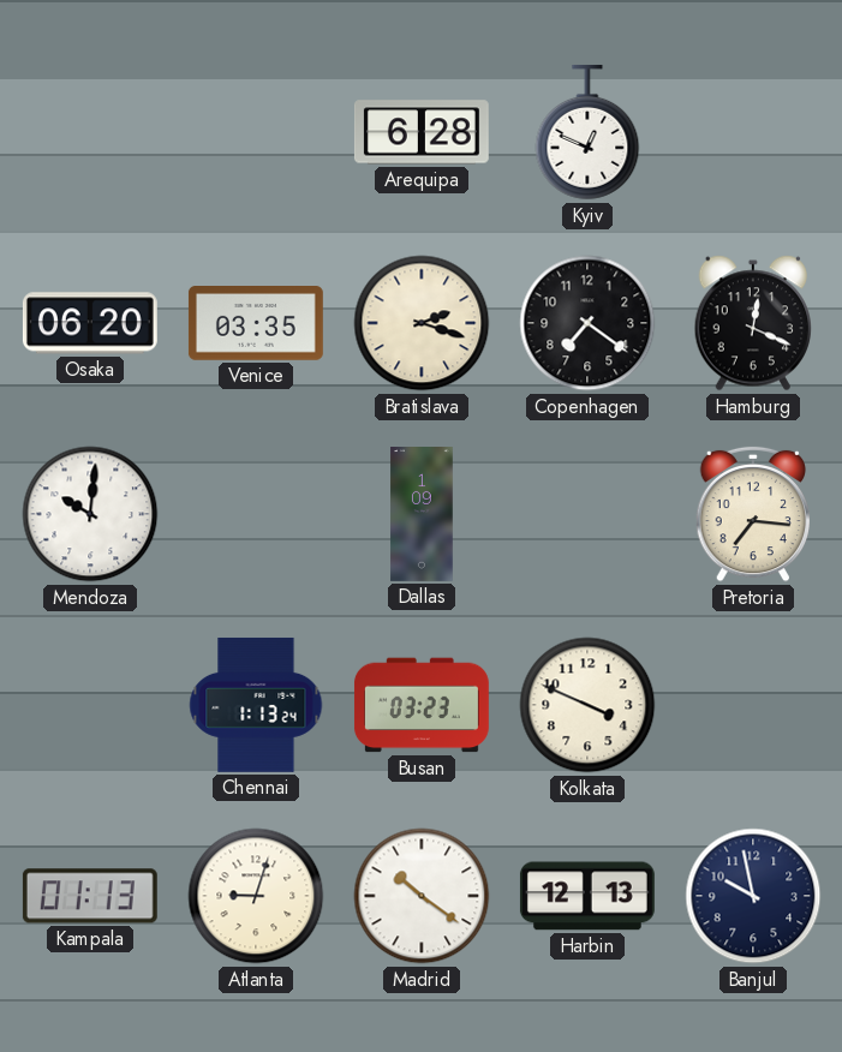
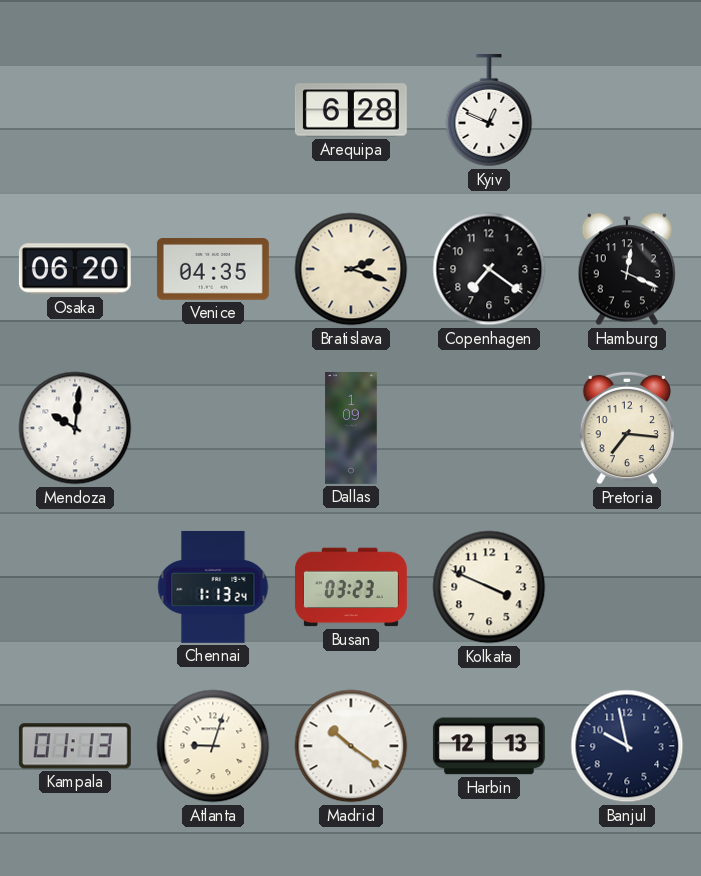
Venice: 03:35 -> 04:35
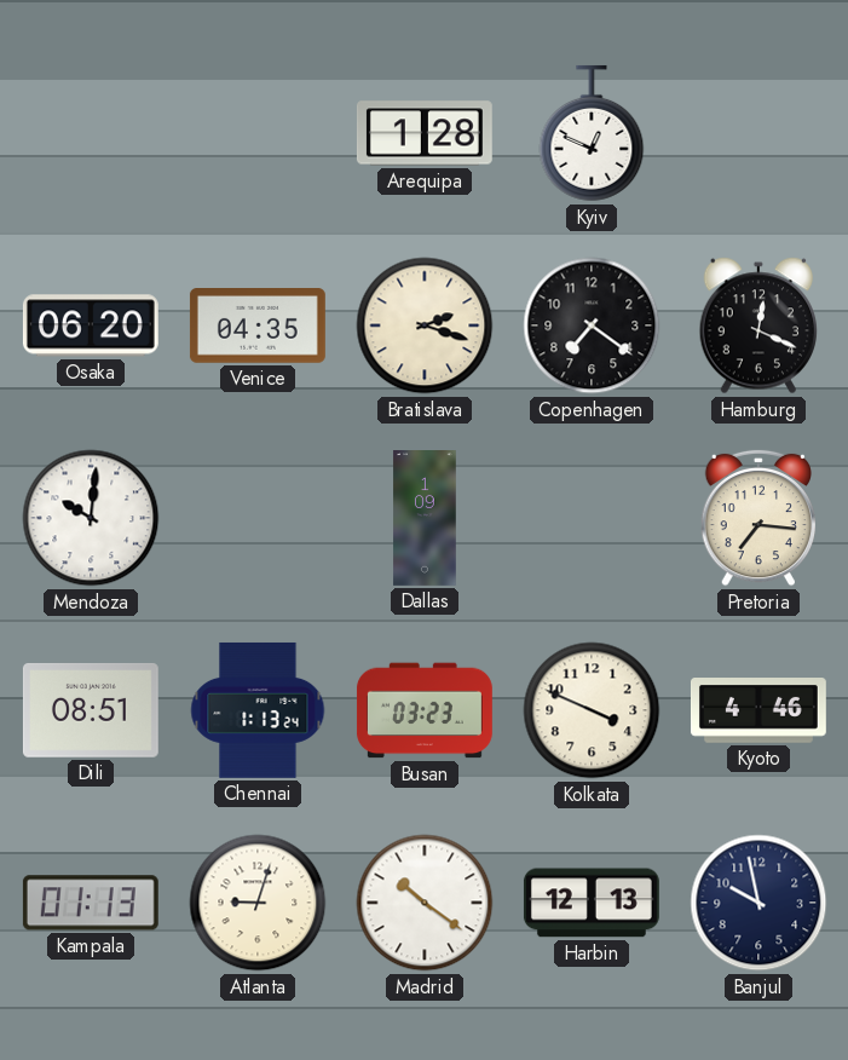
Arequipa: 6:28 -> 1:28
Dili: none -> 08:51
Kyoto: none -> 4:46
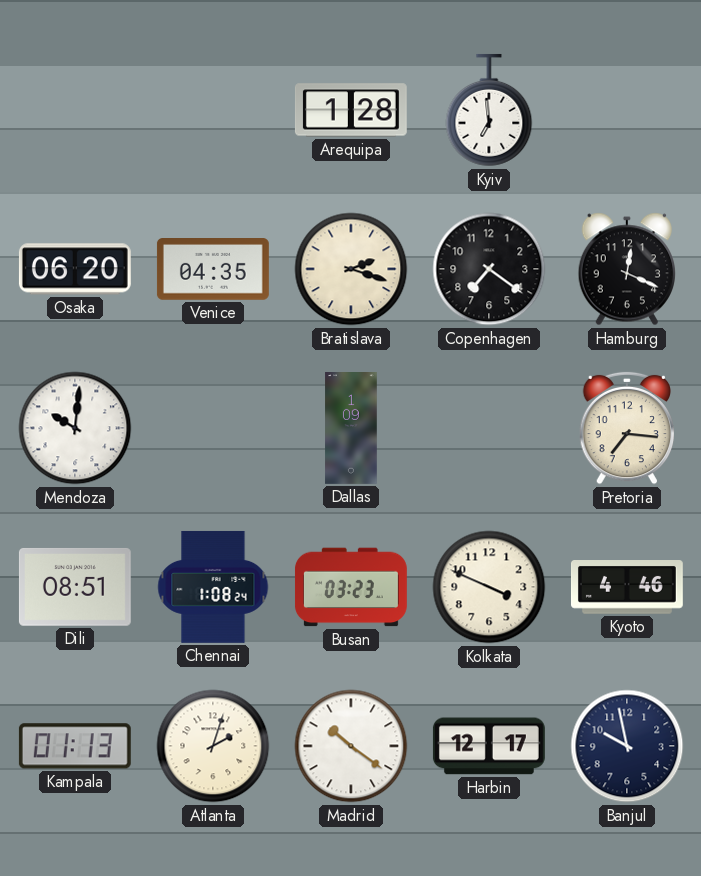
Kyiv: 12:49 -> 6:59
Chennai: 1:13 -> 1:08
Atlanta: 9:03 -> 2:03
Harbin: 12:13 -> 12:17
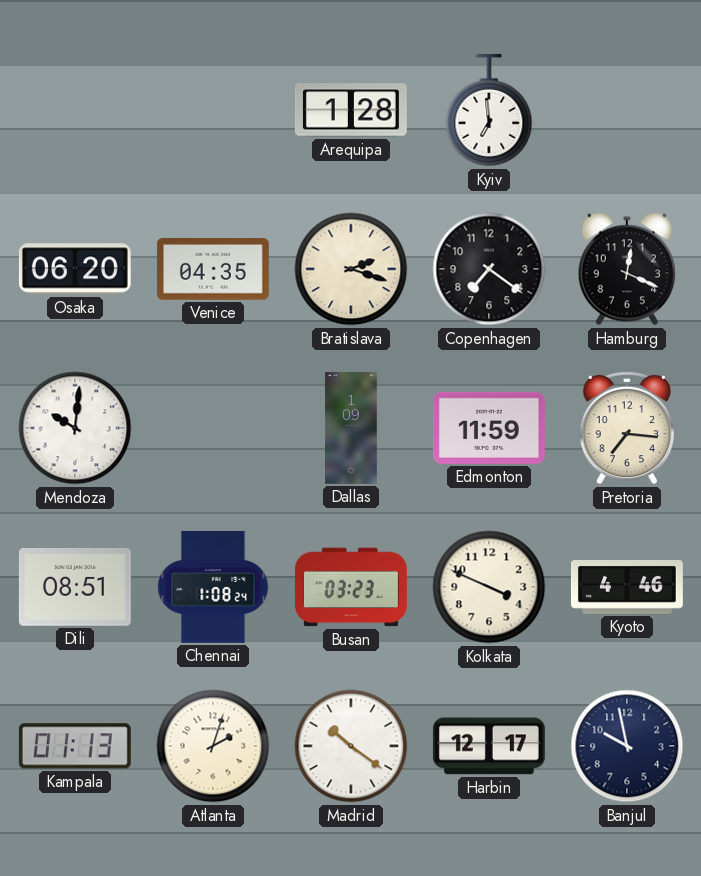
Edmonton: none -> 11:59
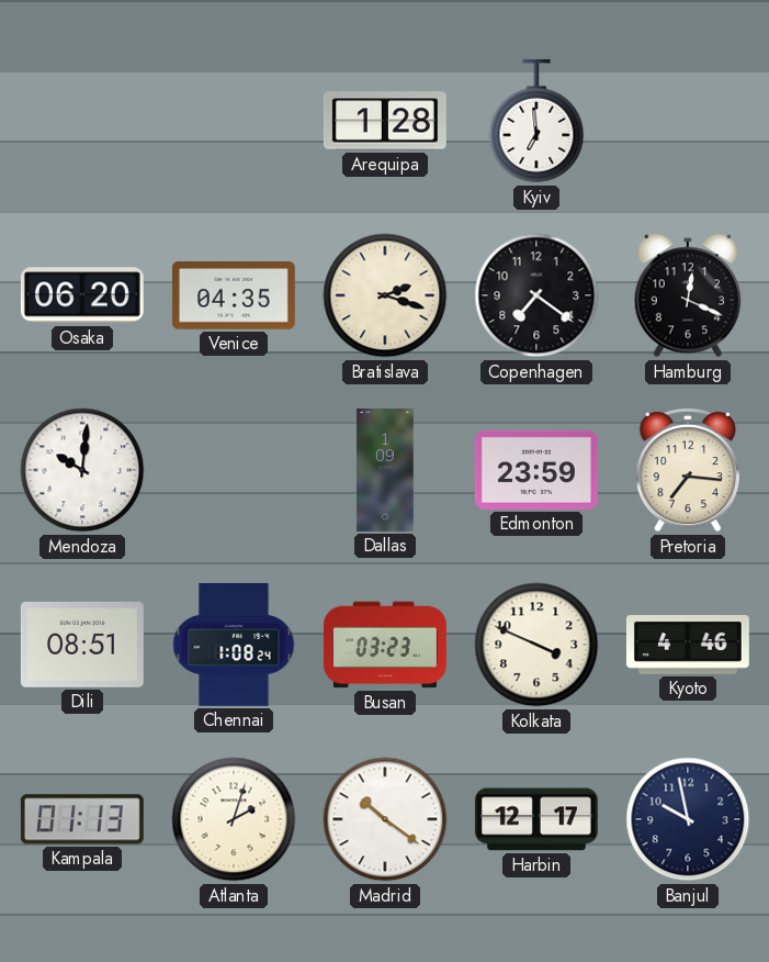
Edmonton: 11:59 -> 23:59
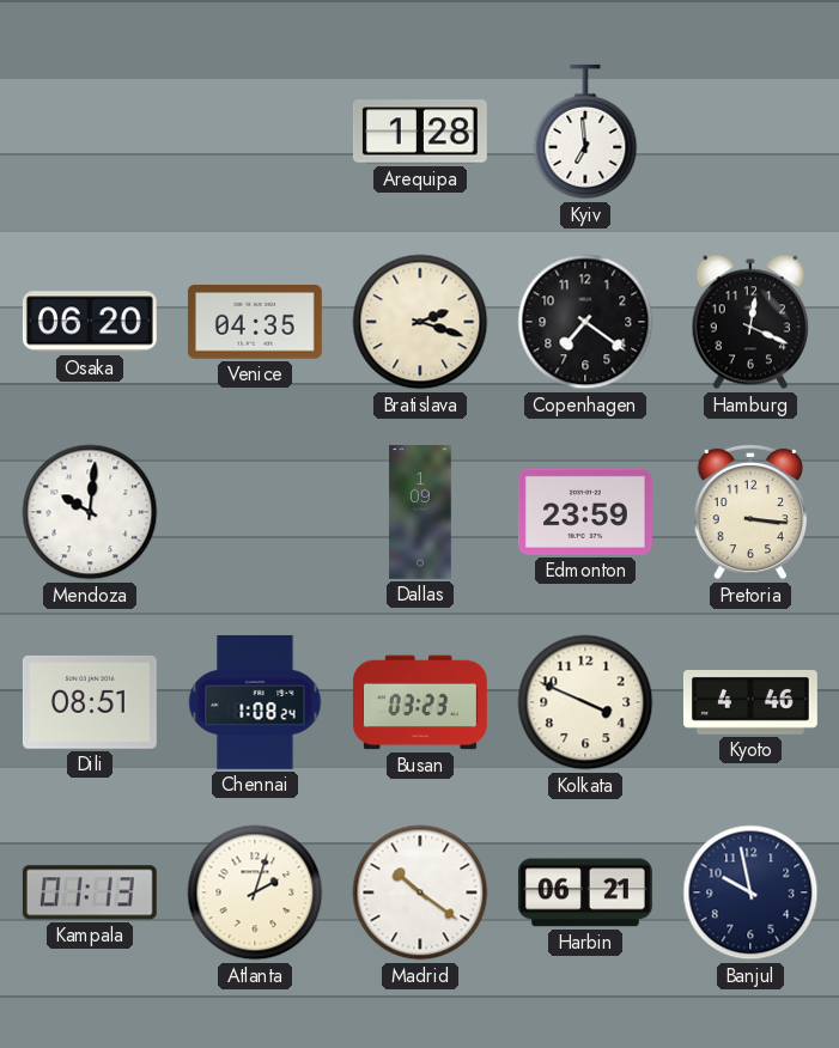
Pretoria: 7:16 -> 3:16
Harbin: 12:17 -> 06:21
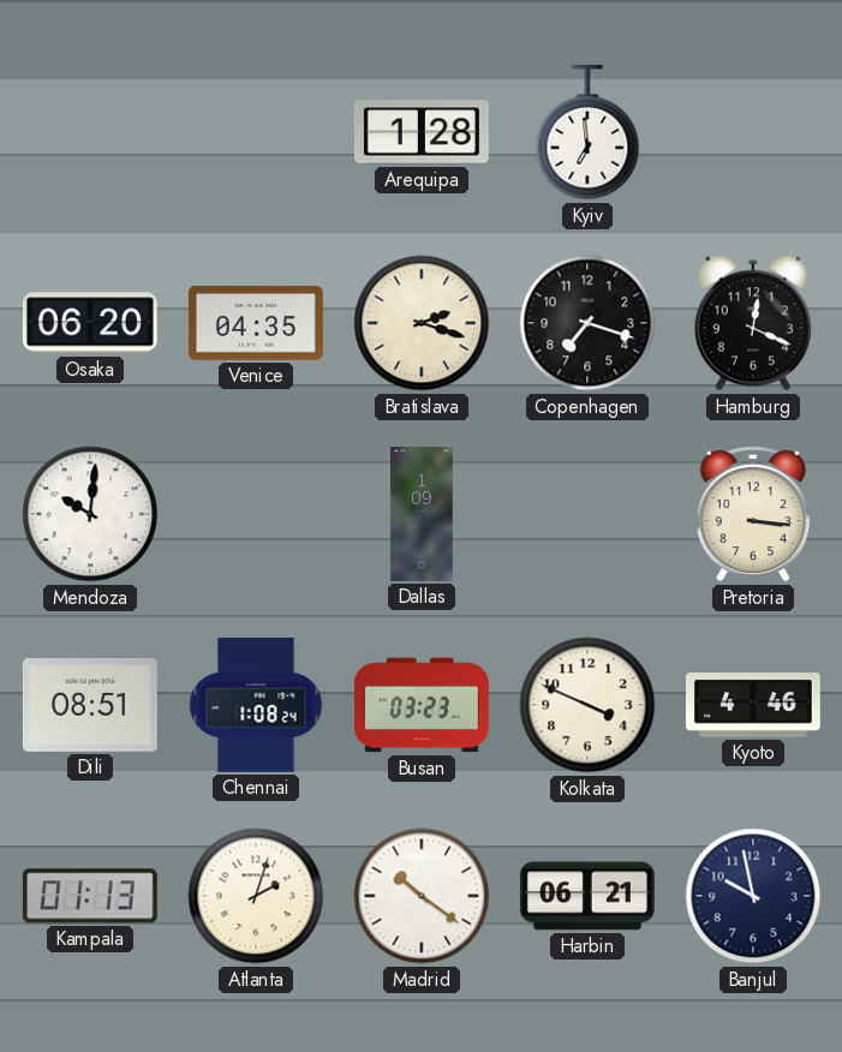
Copenhagen: 7:21 -> 7:18
Edmonton: 23:59 -> none
